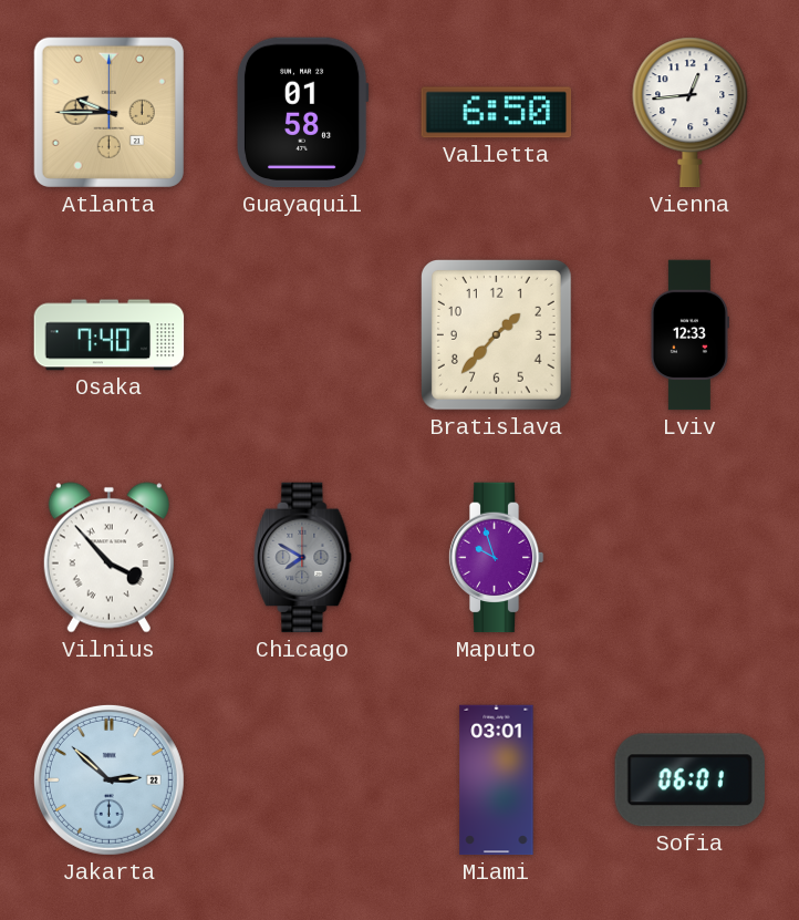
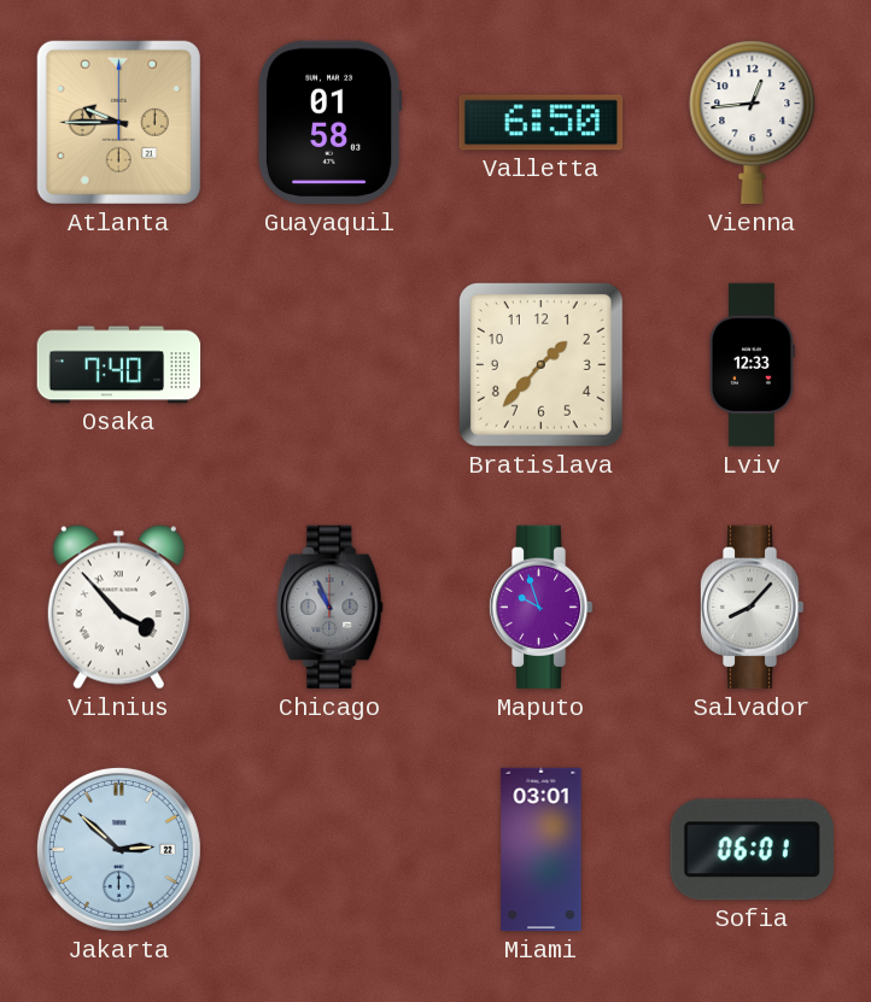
Chicago: 7:50 -> 10:56
Salvador: none -> 8:07
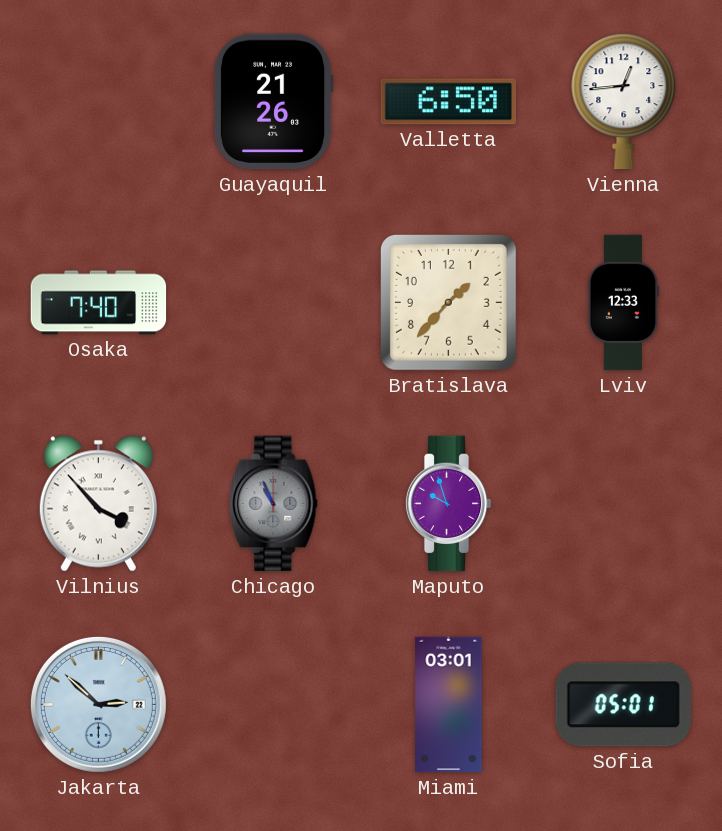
Atlanta: 9:45 -> none
Guayaquil: 01:58 -> 21:26
Salvador: 8:07 -> none
Sofia: 06:01 -> 05:01
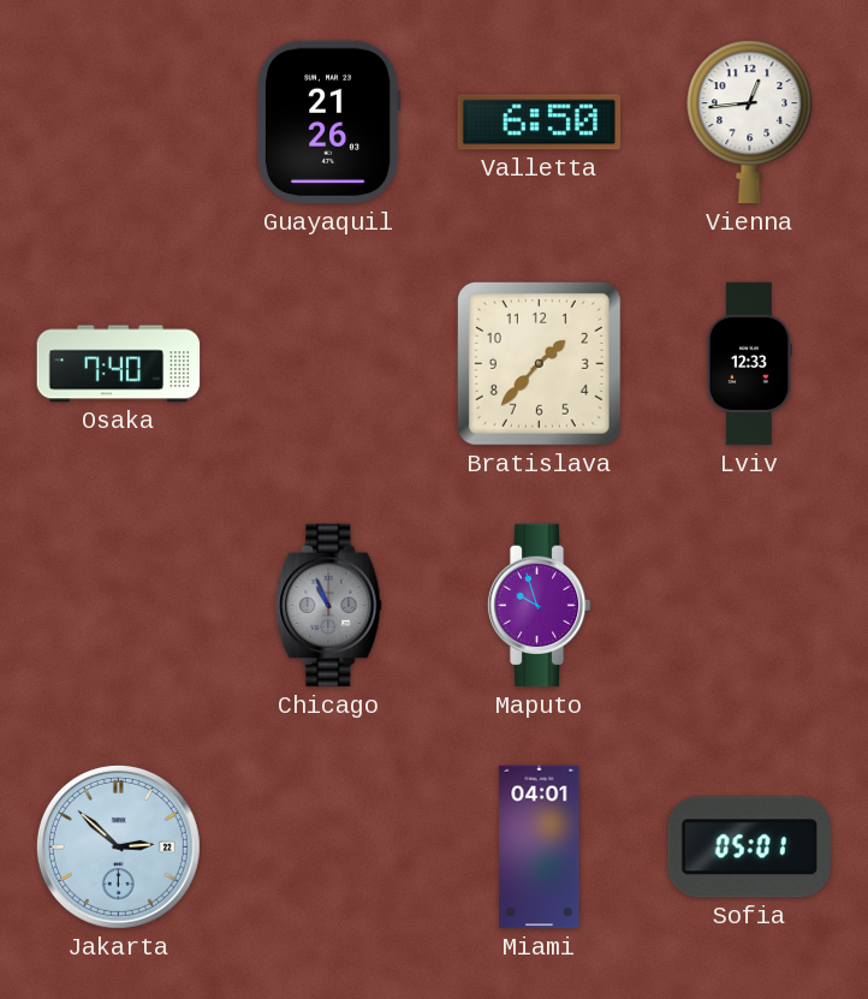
Vilnius: 3:53 -> none
Miami: 03:01 -> 04:01
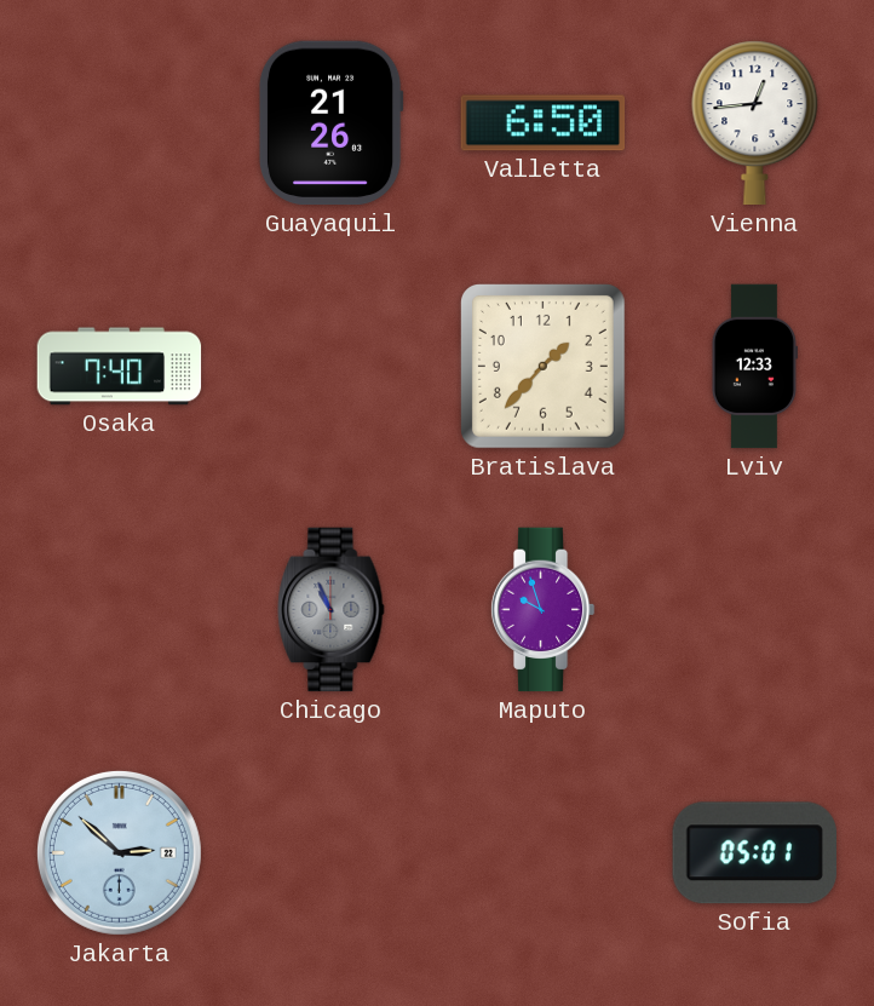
Miami: 04:01 -> none
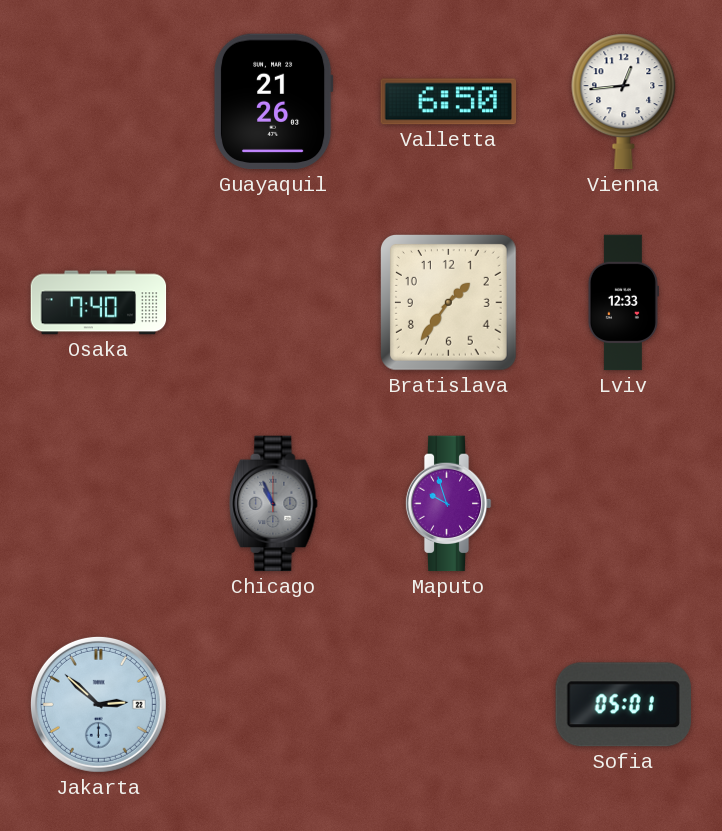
Bratislava: 1:37 -> 1:36
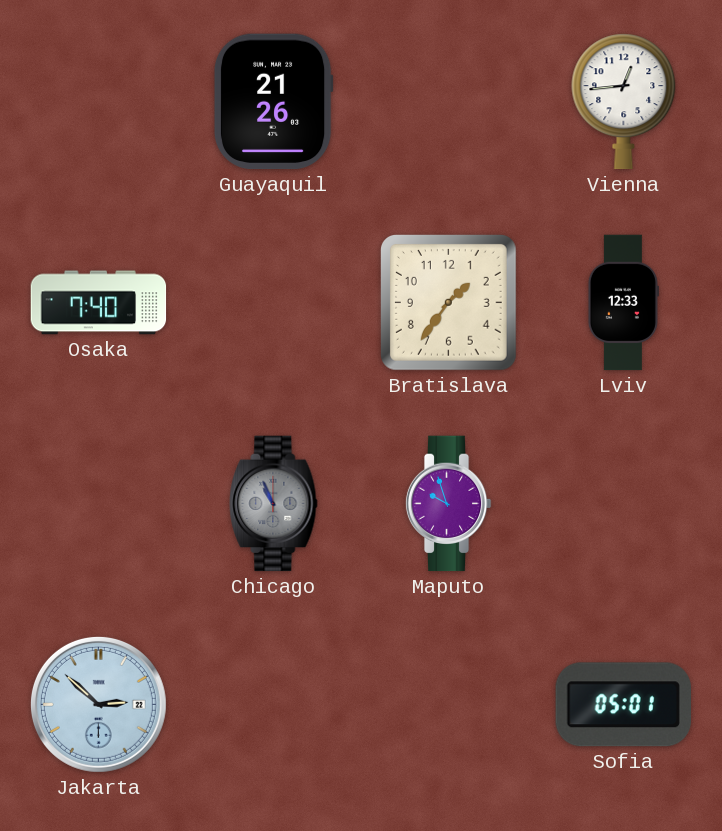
Valletta: 6:50 -> none
